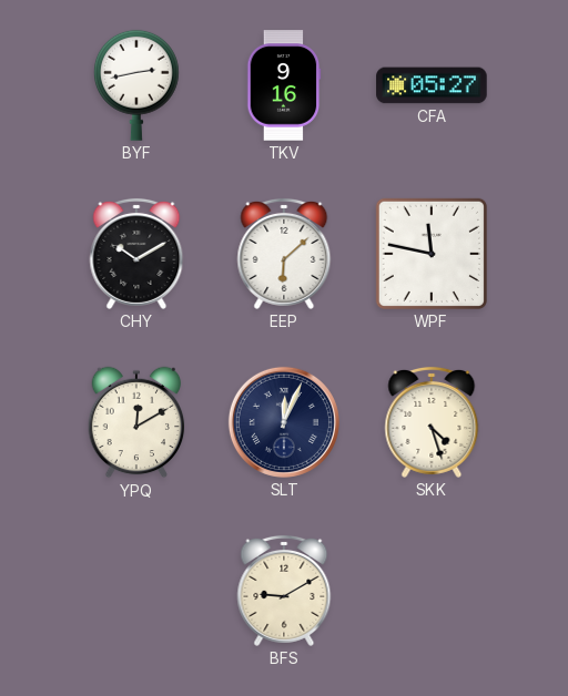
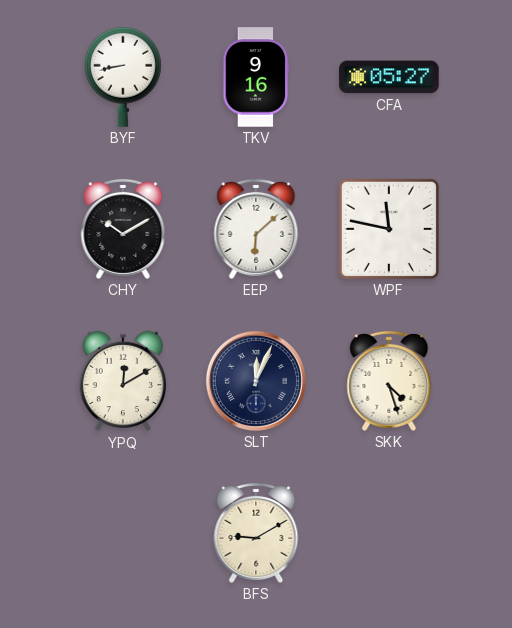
BYF: 2:43 -> 8:43
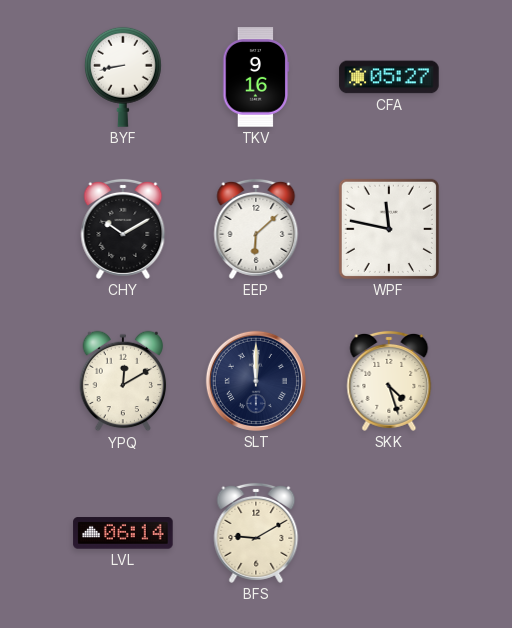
SLT: 12:04 -> 12:00
LVL: none -> 06:14
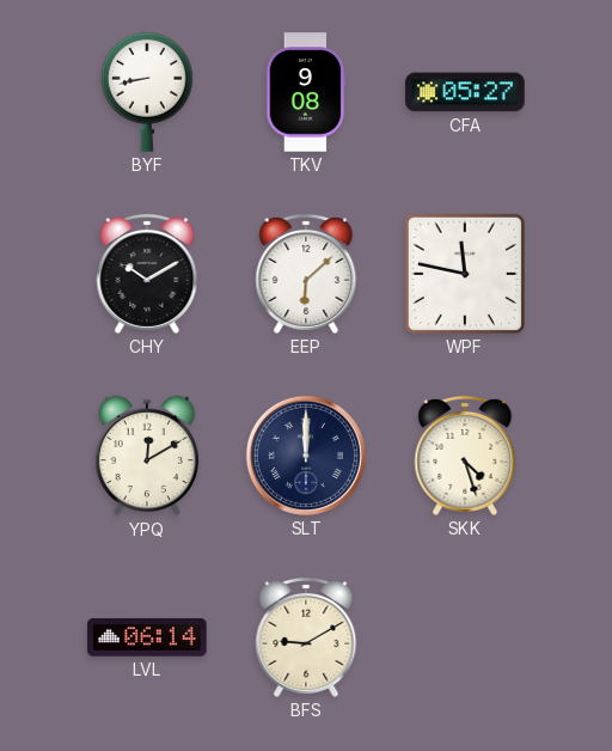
TKV: 9:16 -> 9:08
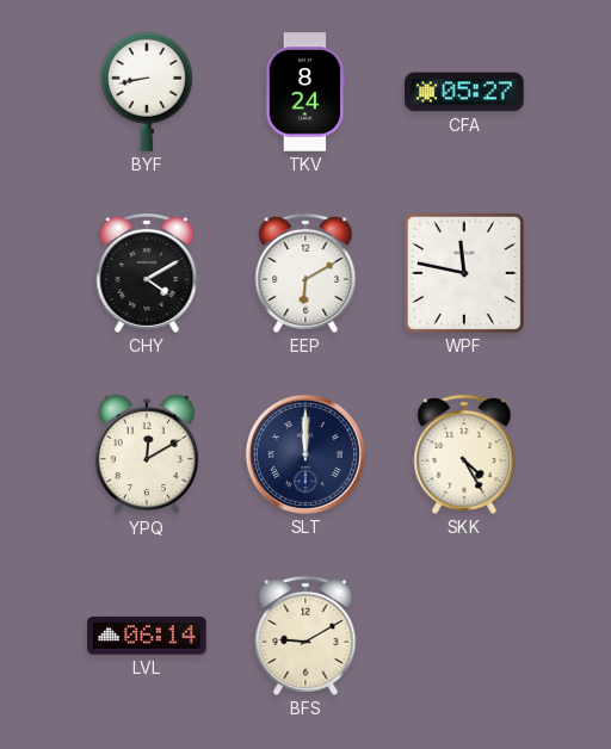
TKV: 9:08 -> 8:24
CHY: 10:10 -> 4:10
EEP: 6:08 -> 6:10
SKK: 4:27 -> 4:25
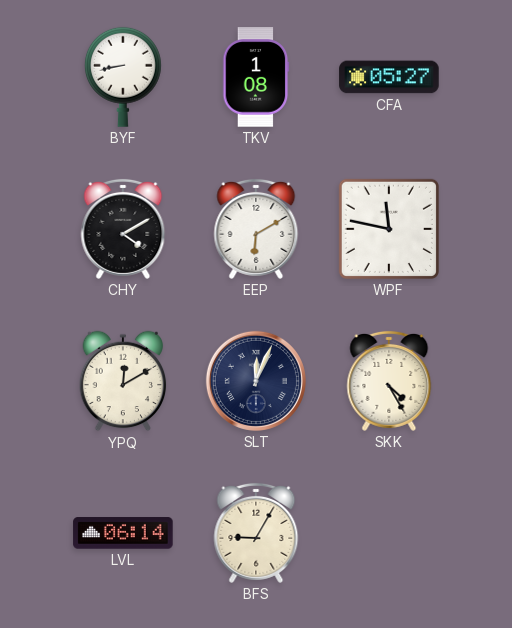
TKV: 8:24 -> 1:08
SLT: 12:00 -> 12:04
BFS: 9:10 -> 9:05
